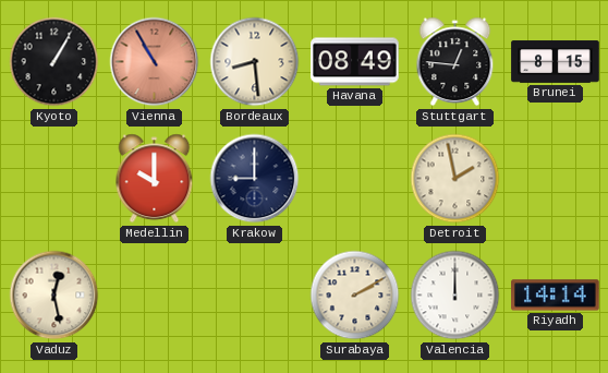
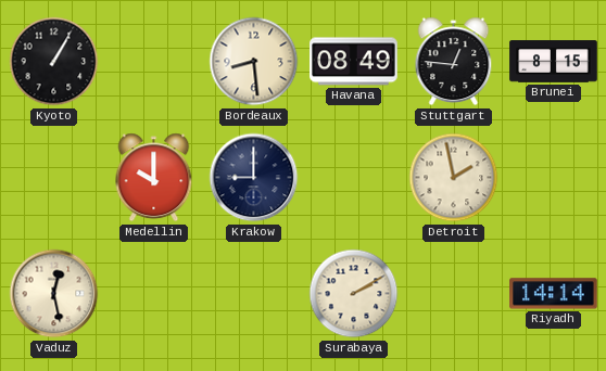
Vienna: 10:55 -> none
Valencia: 12:00 -> none
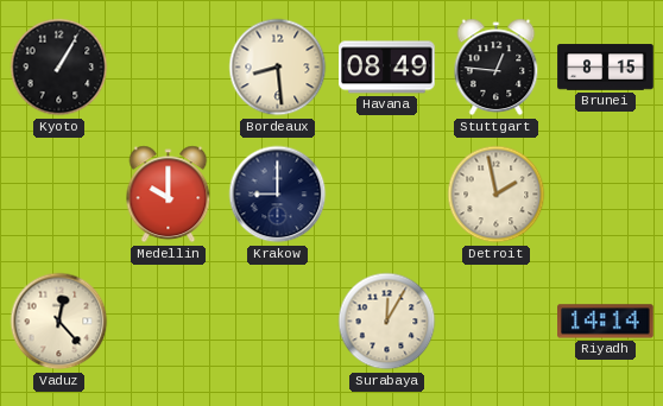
Vaduz: 12:28 -> 12:23
Surabaya: 2:10 -> 12:05
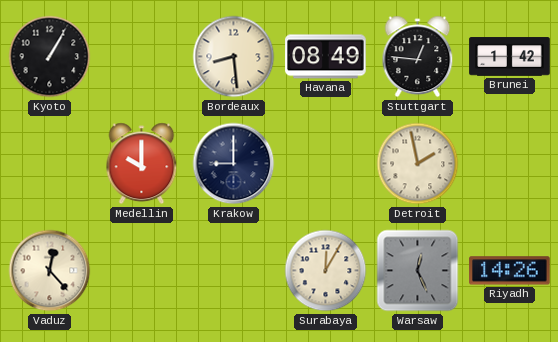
Brunei: 8:15 -> 1:42
Warsaw: none -> 12:26
Riyadh: 14:14 -> 14:26
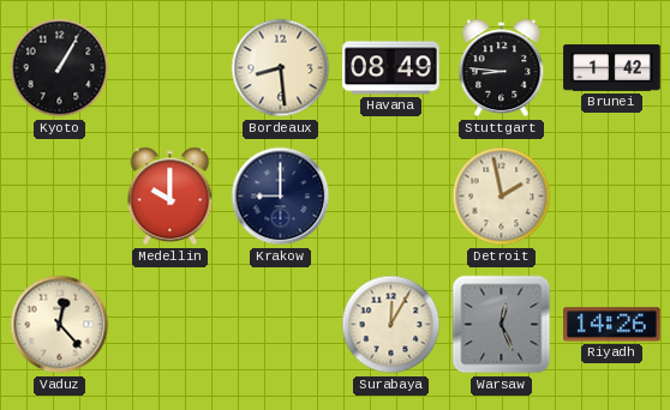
Stuttgart: 12:46 -> 8:46
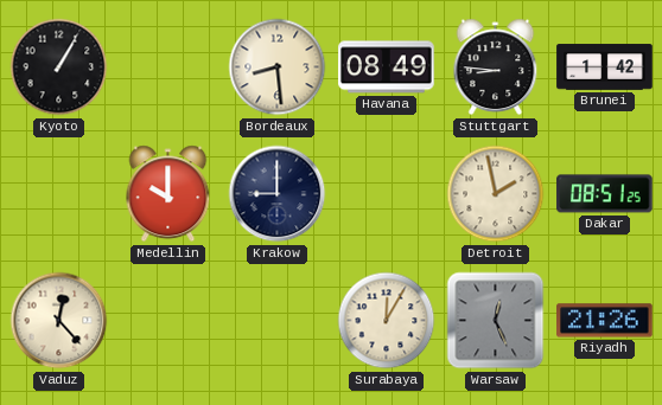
Dakar: none -> 08:51
Riyadh: 14:26 -> 21:26
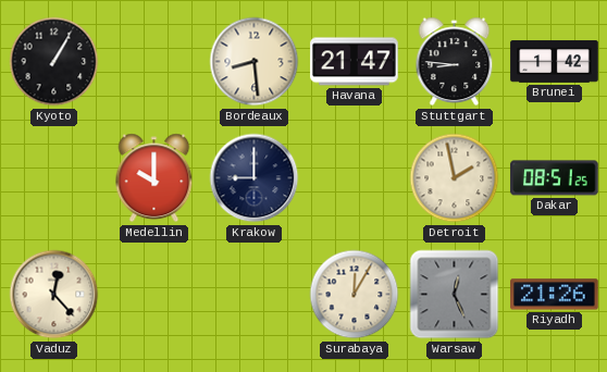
Havana: 08:49 -> 21:47
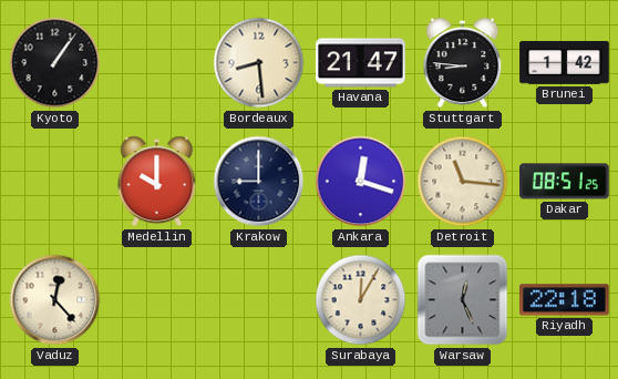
Kyoto: 1:05 -> 1:06
Ankara: none -> 12:18
Detroit: 1:58 -> 11:16
Riyadh: 21:26 -> 22:18
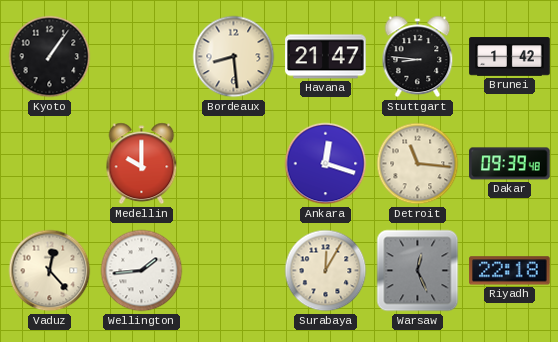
Krakow: 9:00 -> none
Dakar: 08:51 -> 09:39
Wellington: none -> 1:44
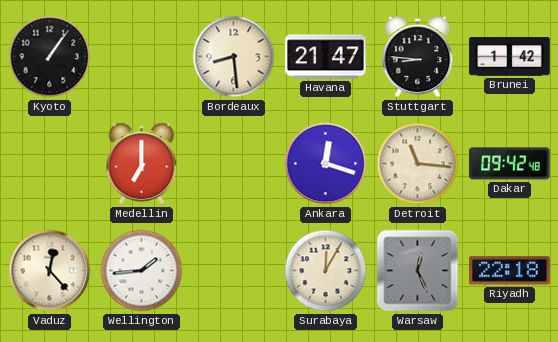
Medellin: 10:00 -> 7:00
Dakar: 09:39 -> 09:42
